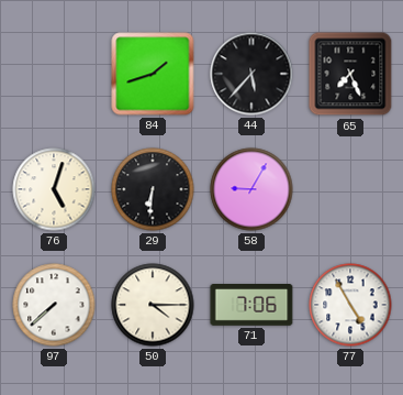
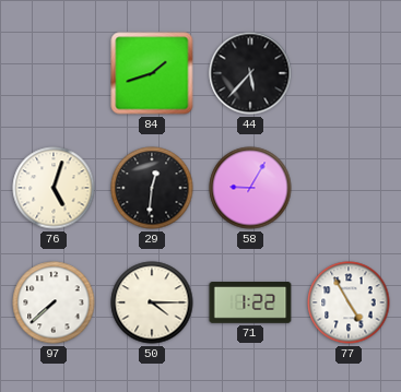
65: 7:26 -> none
29: 6:31 -> 12:31
71: 7:06 -> 1:22
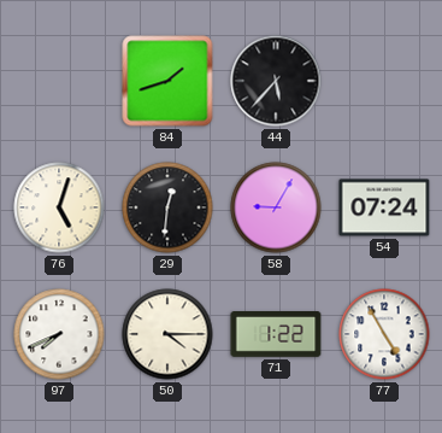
54: none -> 07:24
97: 7:38 -> 7:41
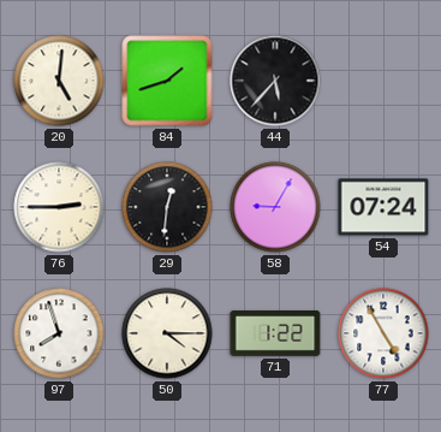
20: none -> 5:01
76: 5:03 -> 2:45
97: 7:41 -> 7:57
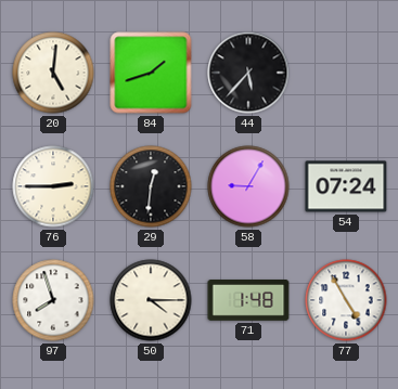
71: 1:22 -> 1:48
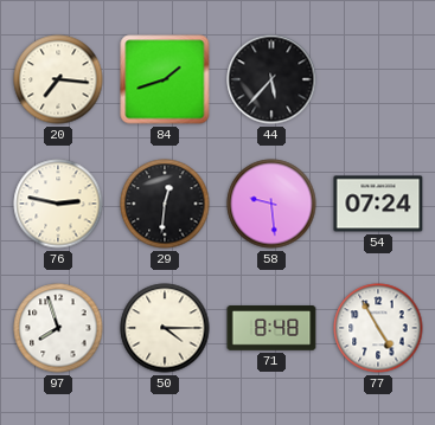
20: 5:01 -> 7:16
76: 2:45 -> 2:47
58: 9:05 -> 9:29
71: 1:48 -> 8:48
